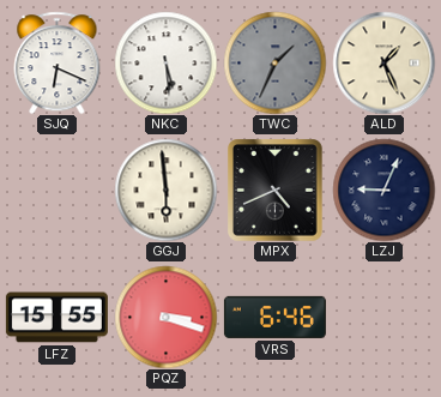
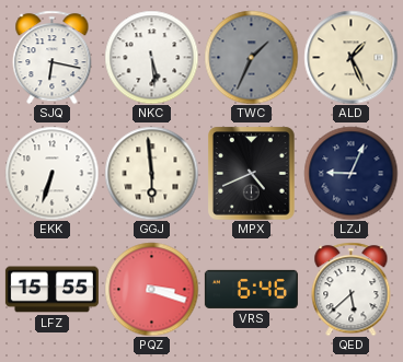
SJQ: 6:19 -> 6:17
EKK: none -> 6:33
QED: none -> 5:38
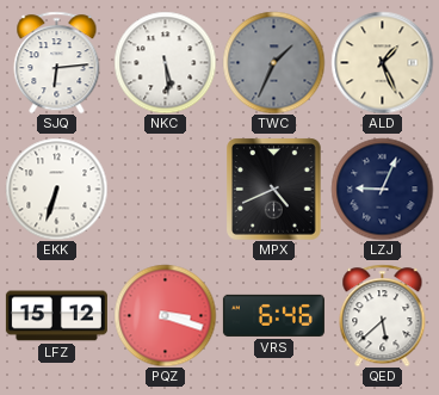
SJQ: 6:17 -> 6:14
GGJ: 5:59 -> none
LFZ: 15:55 -> 15:12
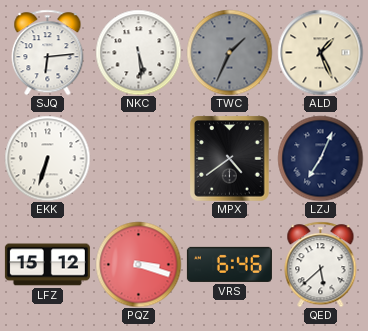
MPX: 4:41 -> 4:39
LZJ: 9:04 -> 7:04
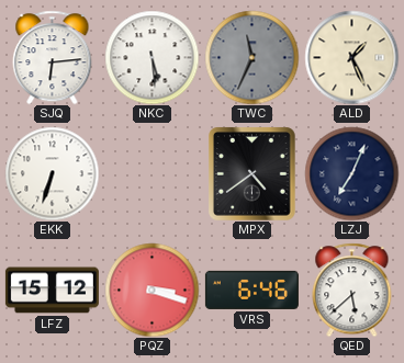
TWC: 1:34 -> 11:34
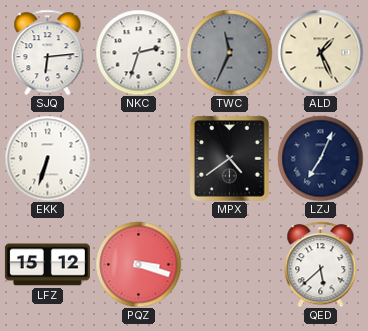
NKC: 5:29 -> 2:33
VRS: 6:46 -> none
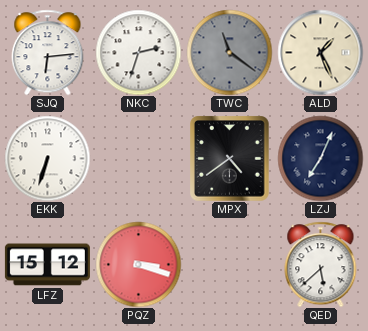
TWC: 11:34 -> 11:21
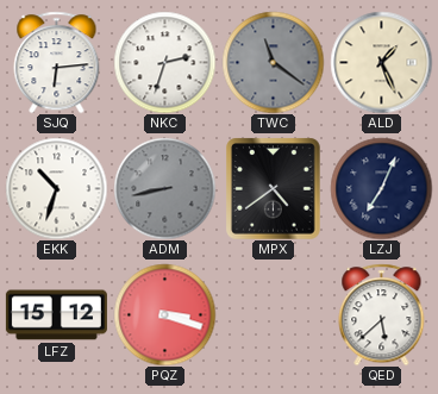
EKK: 6:33 -> 10:33
ADM: none -> 8:43
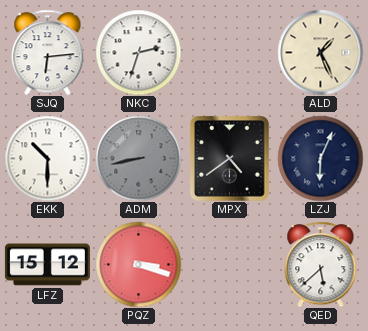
TWC: 11:21 -> none
EKK: 10:33 -> 10:30
LZJ: 7:04 -> 6:04
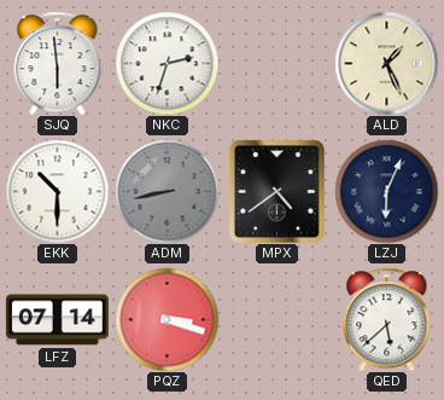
SJQ: 6:14 -> 5:59
LFZ: 15:12 -> 07:14
